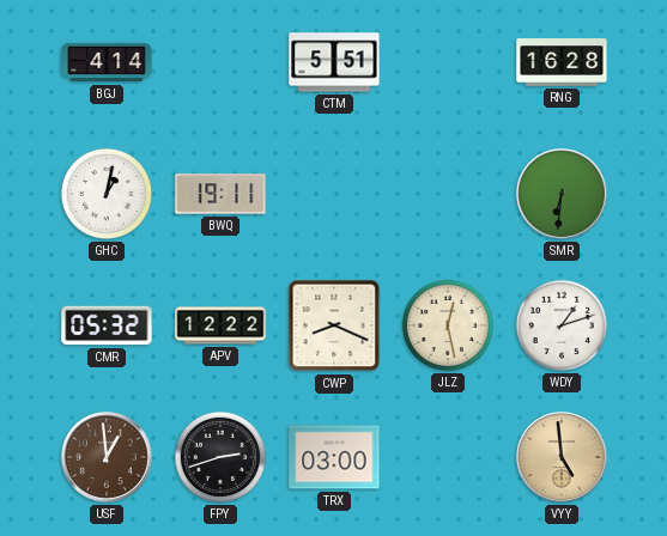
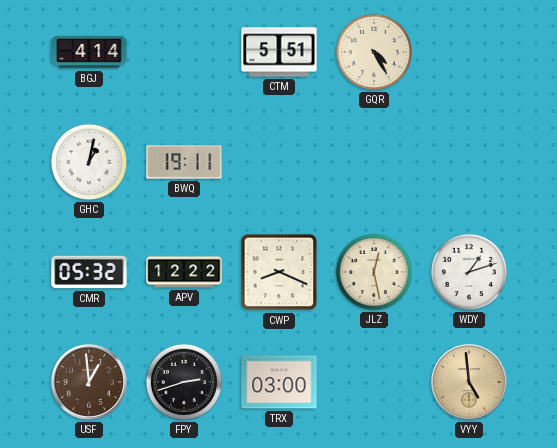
GQR: none -> 4:25
RNG: 16:28 -> none
SMR: 6:31 -> none
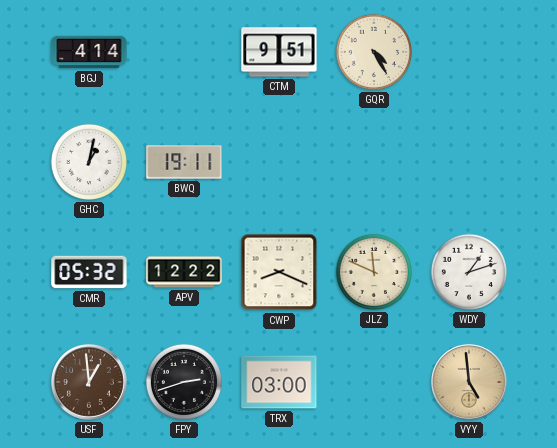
CTM: 5:51 -> 9:51
JLZ: 12:28 -> 11:49
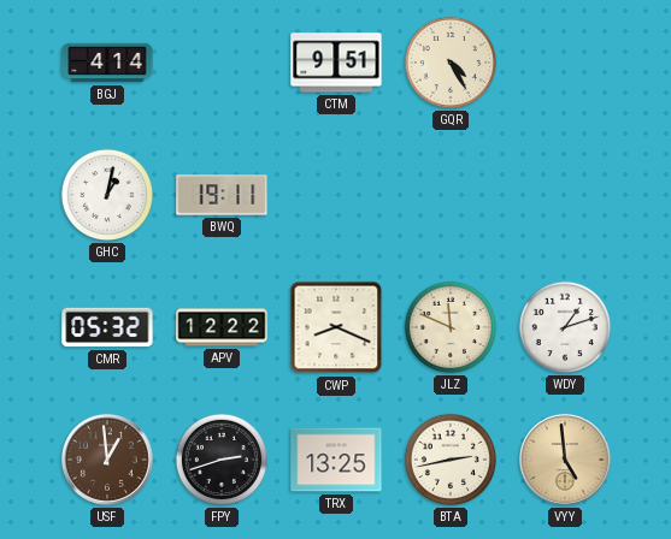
TRX: 03:00 -> 13:25
BTA: none -> 2:43
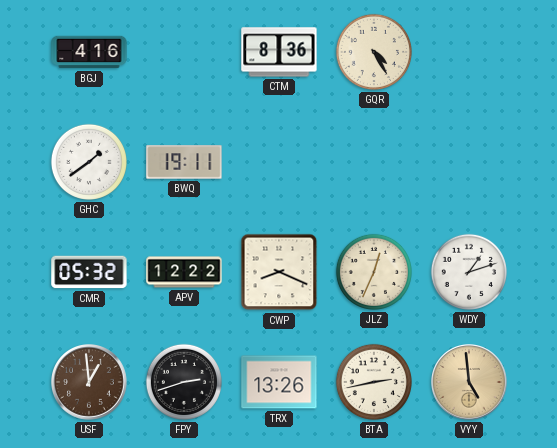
BGJ: 4:14 -> 4:16
CTM: 9:51 -> 8:36
GHC: 1:02 -> 1:39
JLZ: 11:49 -> 12:34
TRX: 13:25 -> 13:26
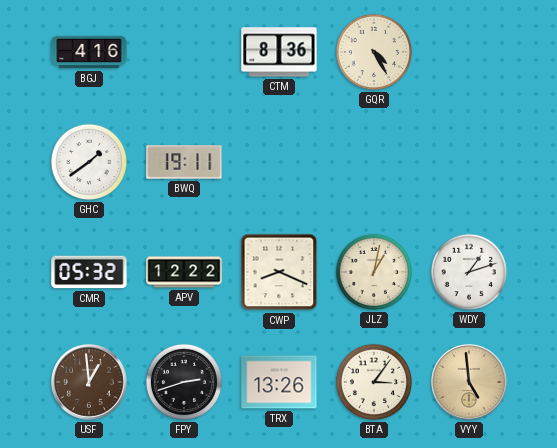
JLZ: 12:34 -> 1:02
BTA: 2:43 -> 3:06
